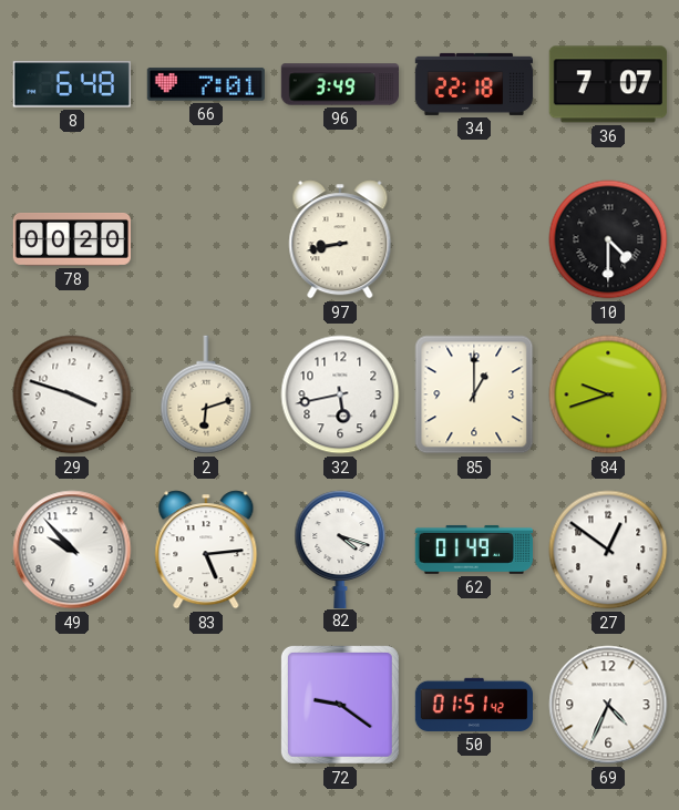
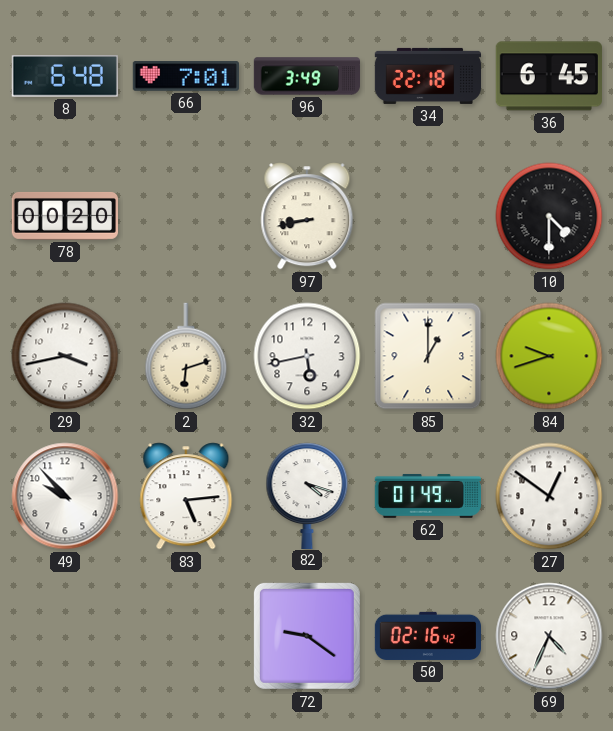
36: 7:07 -> 6:45
29: 3:48 -> 3:43
50: 01:51 -> 02:16
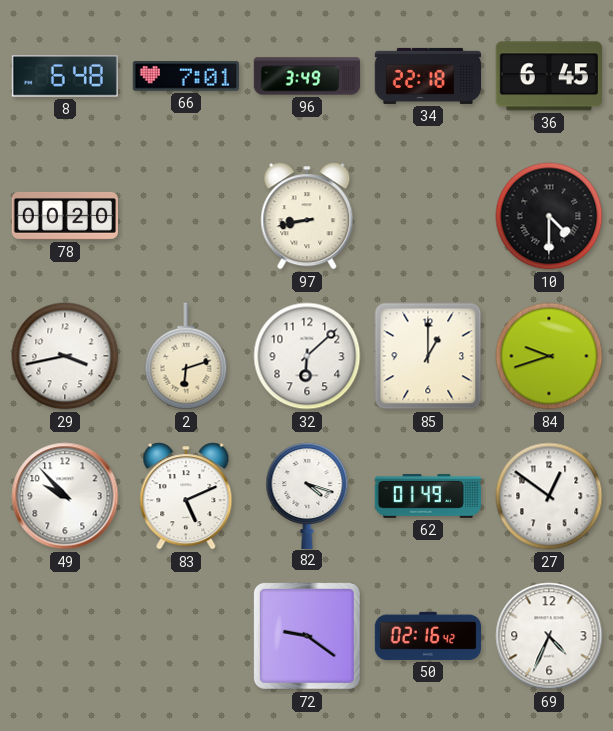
32: 5:43 -> 6:08
83: 5:14 -> 5:11
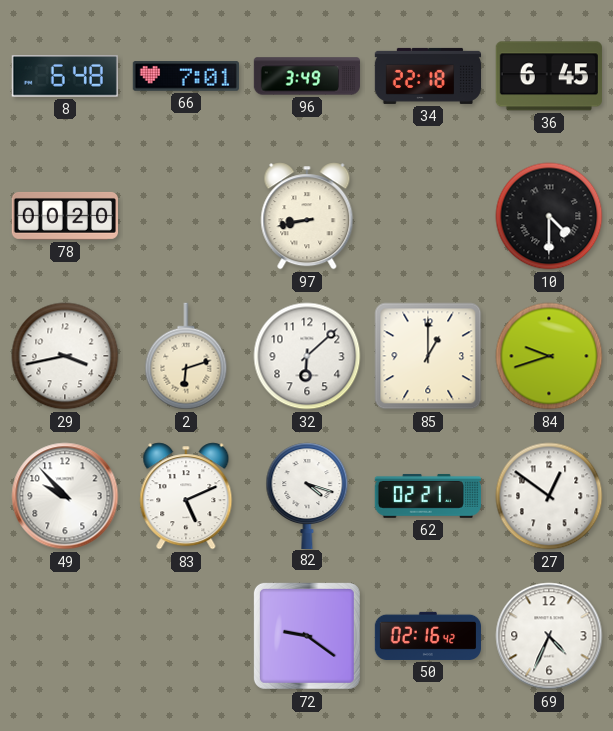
62: 01:49 -> 02:21
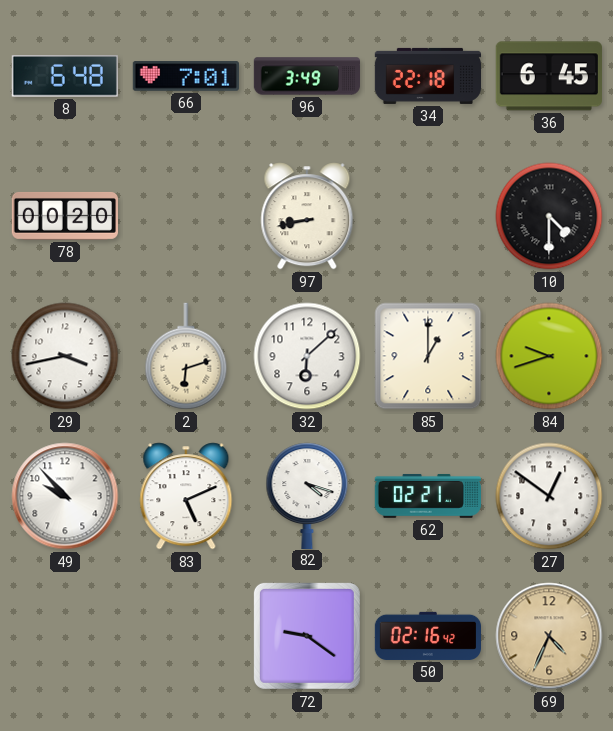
69 dial: white -> champagne
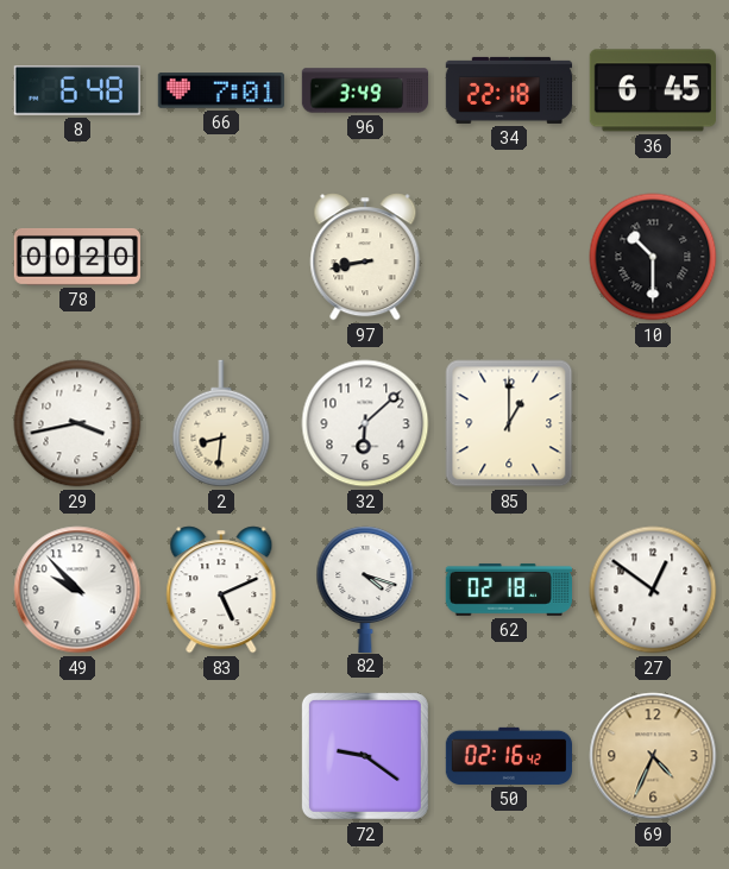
10: 4:30 -> 10:30
2: 6:12 -> 8:31
84: 9:42 -> none
62: 02:21 -> 02:18
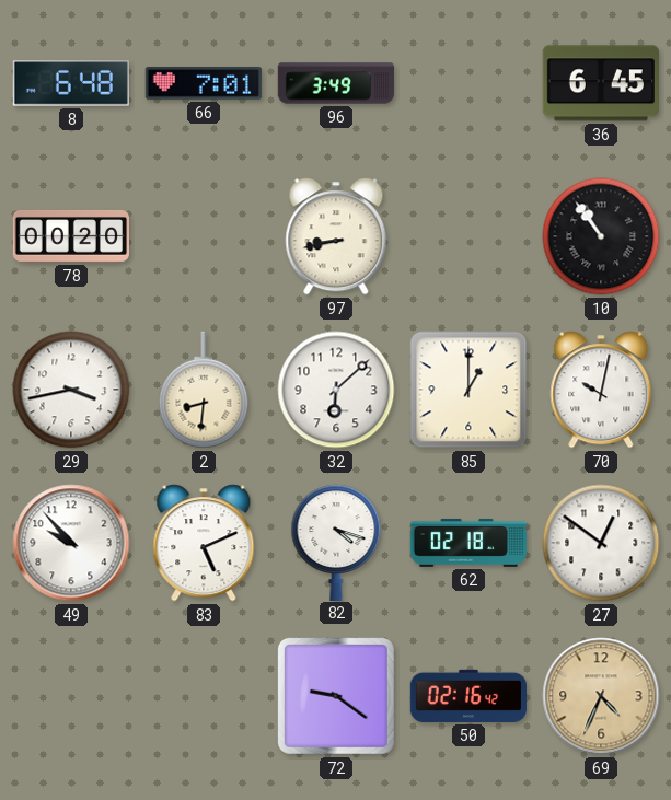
34: 22:18 -> none
10: 10:30 -> 10:54
70: none -> 10:02
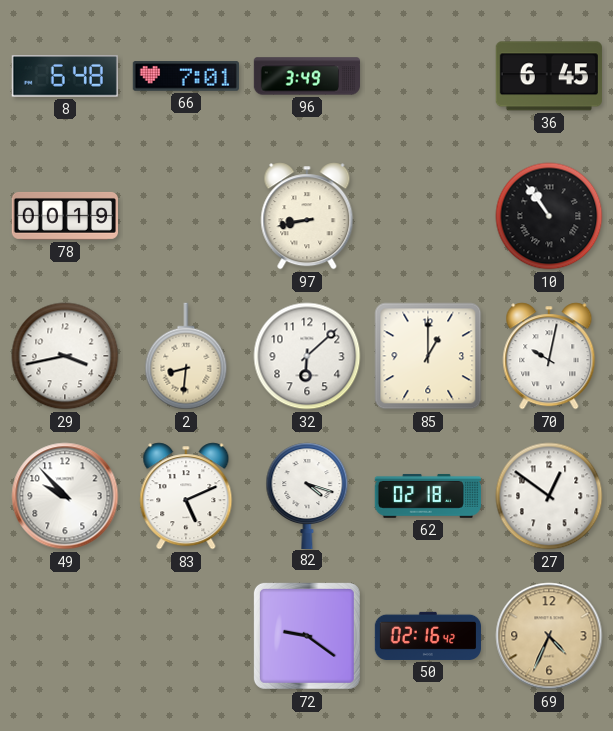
78: 00:20 -> 00:19
